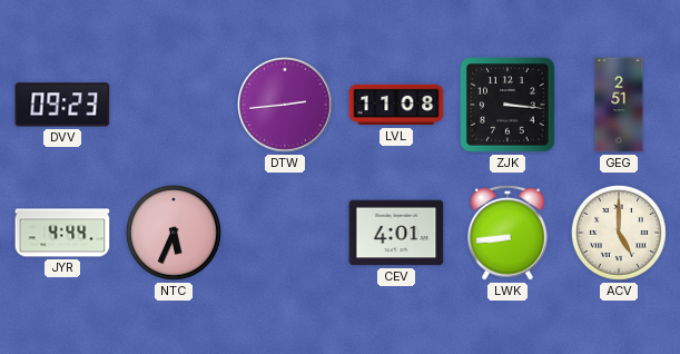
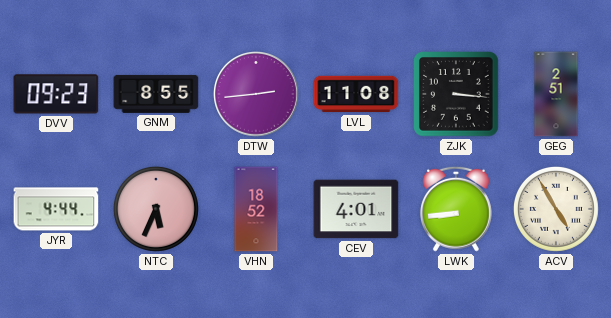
GNM: none -> 8:55
VHN: none -> 18:52
ACV: 5:00 -> 4:55
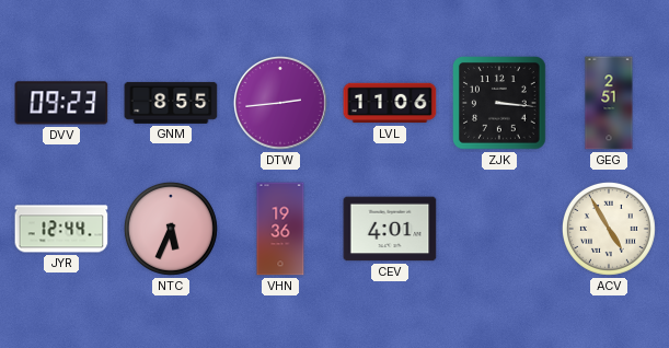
LVL: 11:08 -> 11:06
JYR: 4:44 -> 12:44
VHN: 18:52 -> 19:36
LWK: 8:44 -> none
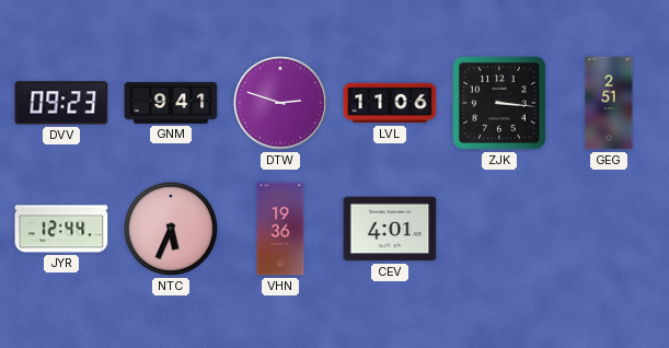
GNM: 8:55 -> 9:41
DTW: 2:44 -> 2:48
ACV: 4:55 -> none
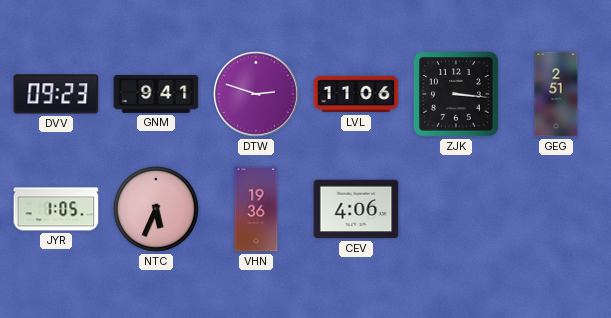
JYR: 12:44 -> 1:05
CEV: 4:01 -> 4:06
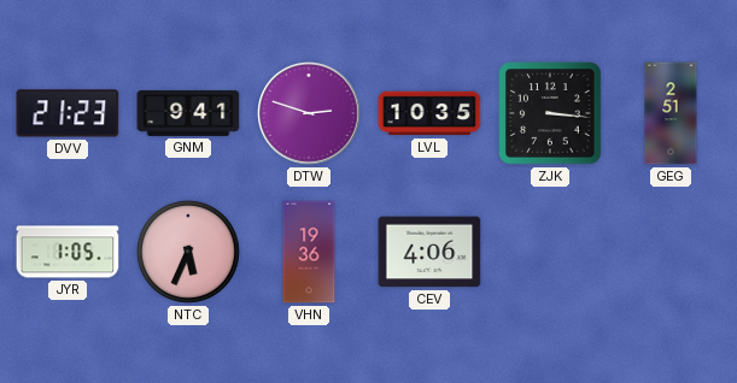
DVV: 09:23 -> 21:23
LVL: 11:06 -> 10:35
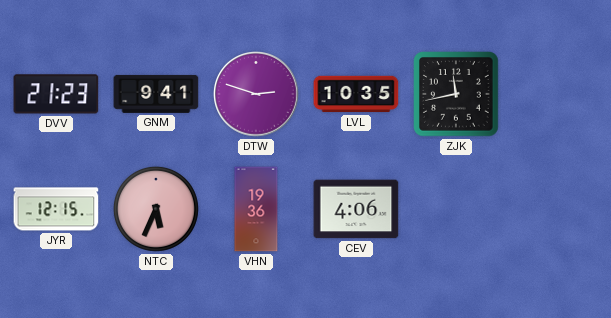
ZJK: 3:16 -> 11:43
GEG: 2:51 -> none
JYR: 1:05 -> 12:15
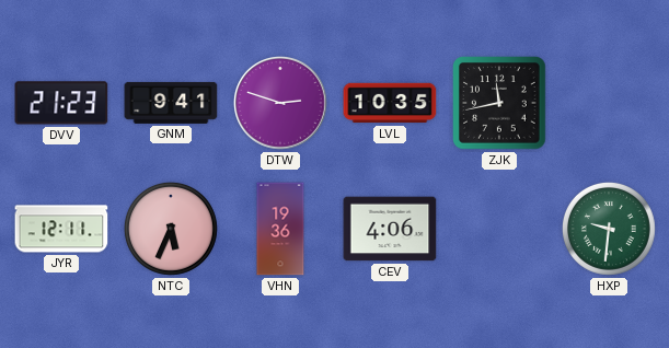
JYR: 12:15 -> 12:11
HXP: none -> 9:31
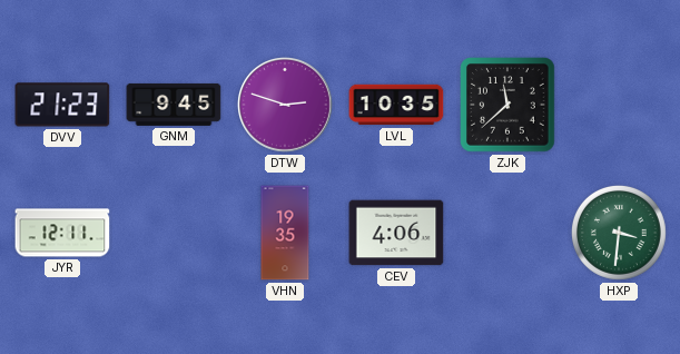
GNM: 9:41 -> 9:45
ZJK: 11:43 -> 11:38
NTC: 5:34 -> none
VHN: 19:36 -> 19:35
HXP: 9:31 -> 3:31
